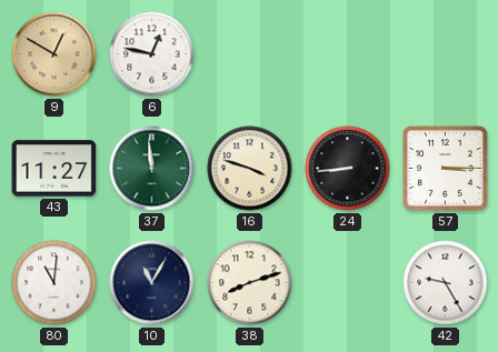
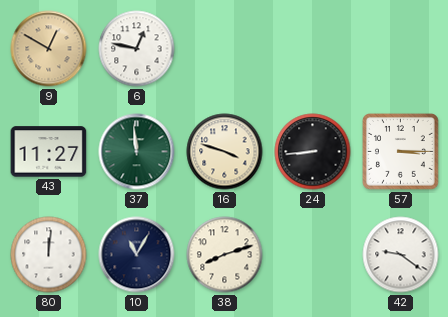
80: 11:01 -> 12:01
42: 9:25 -> 9:21
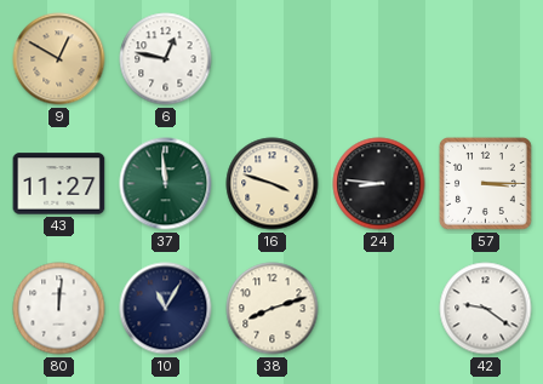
24: 8:44 -> 8:46
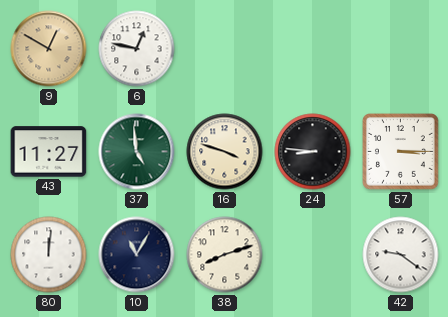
37: 11:59 -> 4:59
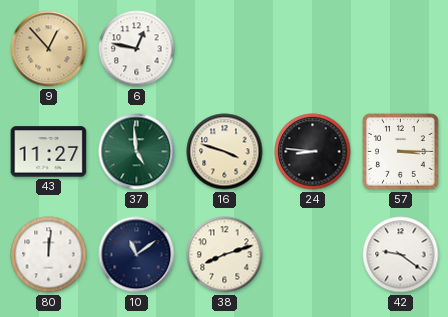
9: 12:50 -> 12:53
10: 11:05 -> 11:09
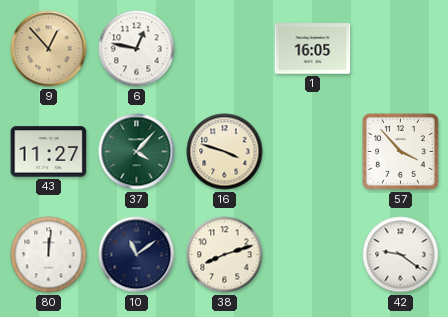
1: none -> 16:05
37: 4:59 -> 4:07
24: 8:46 -> none
57: 3:15 -> 3:53
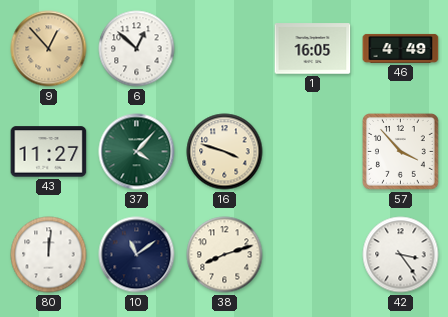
6: 12:47 -> 12:52
46: none -> 4:49
42: 9:21 -> 3:24
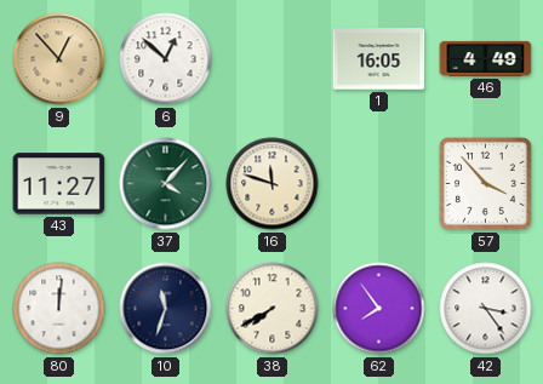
16: 3:48 -> 11:48
10: 11:09 -> 11:33
38: 8:12 -> 7:40
62: none -> 7:54
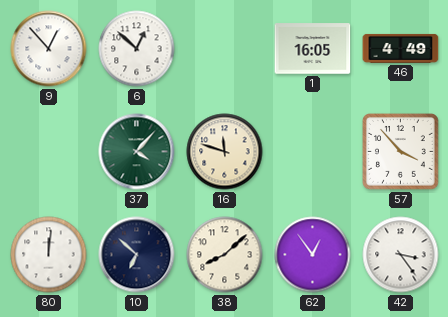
9 dial: champagne -> white
43: 11:27 -> none
10: 11:33 -> 6:52
38: 7:40 -> 8:08
62: 7:54 -> 12:54
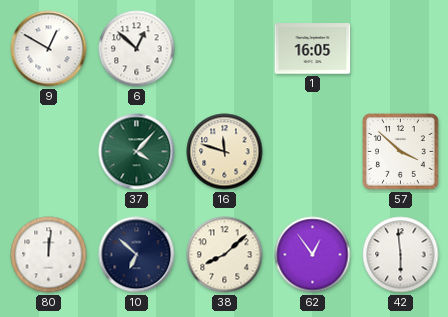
9: 12:53 -> 12:50
46: 4:49 -> none
57: 3:53 -> 3:52
42: 3:24 -> 5:59
